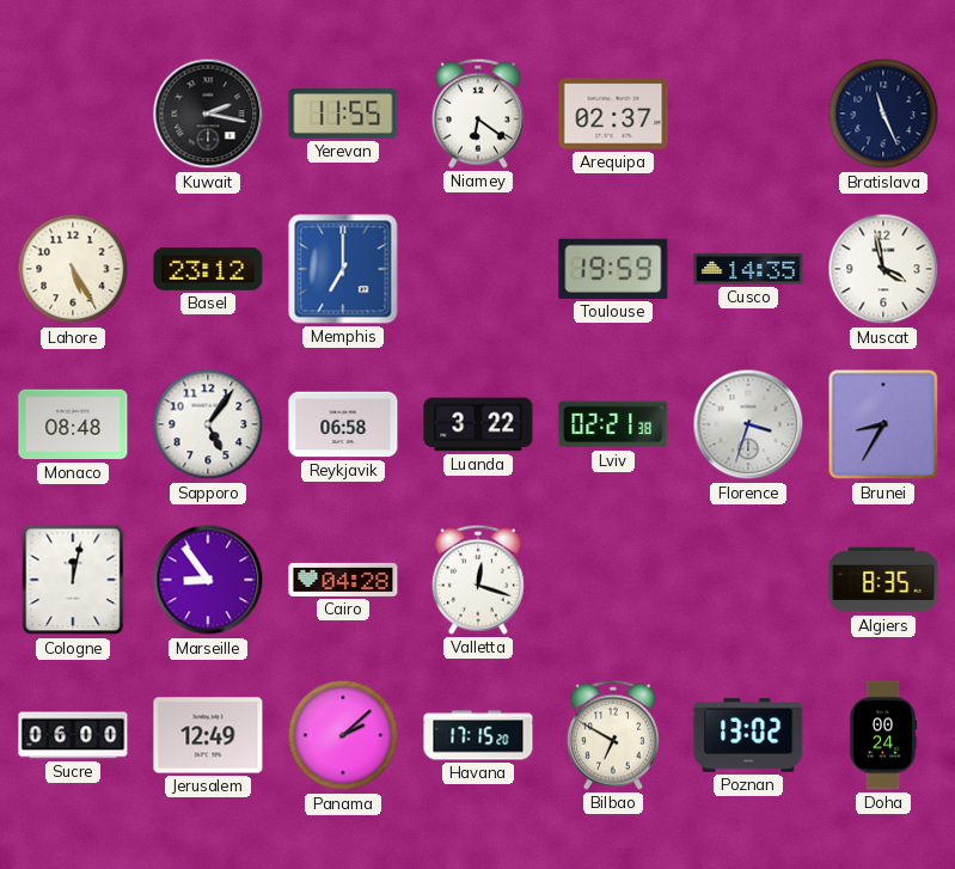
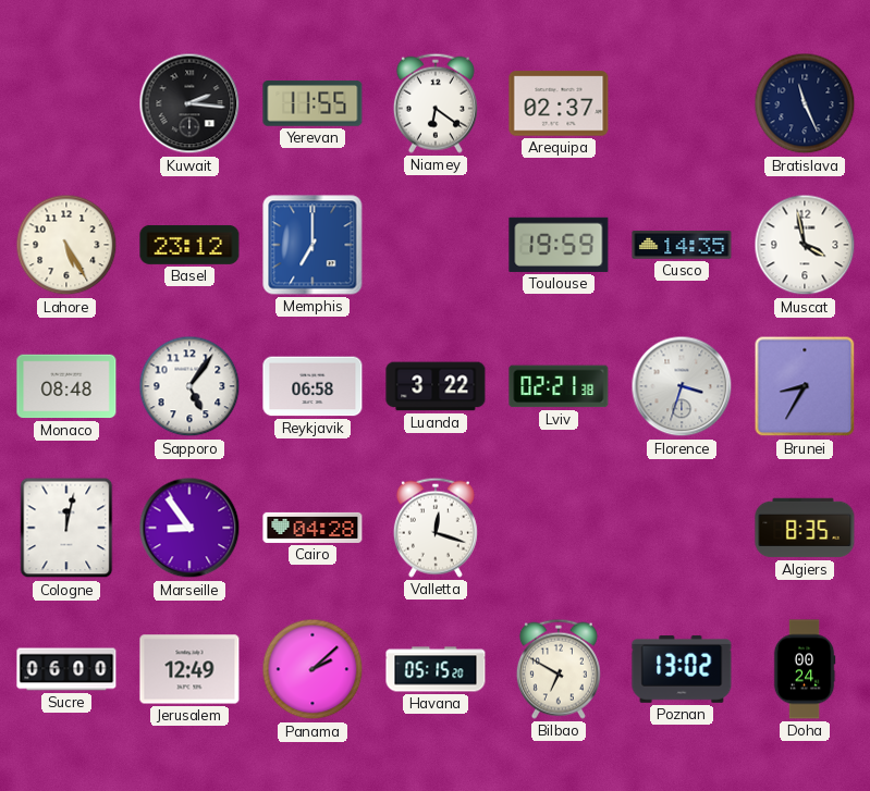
Kuwait: 2:17 -> 2:16
Havana: 17:15 -> 05:15
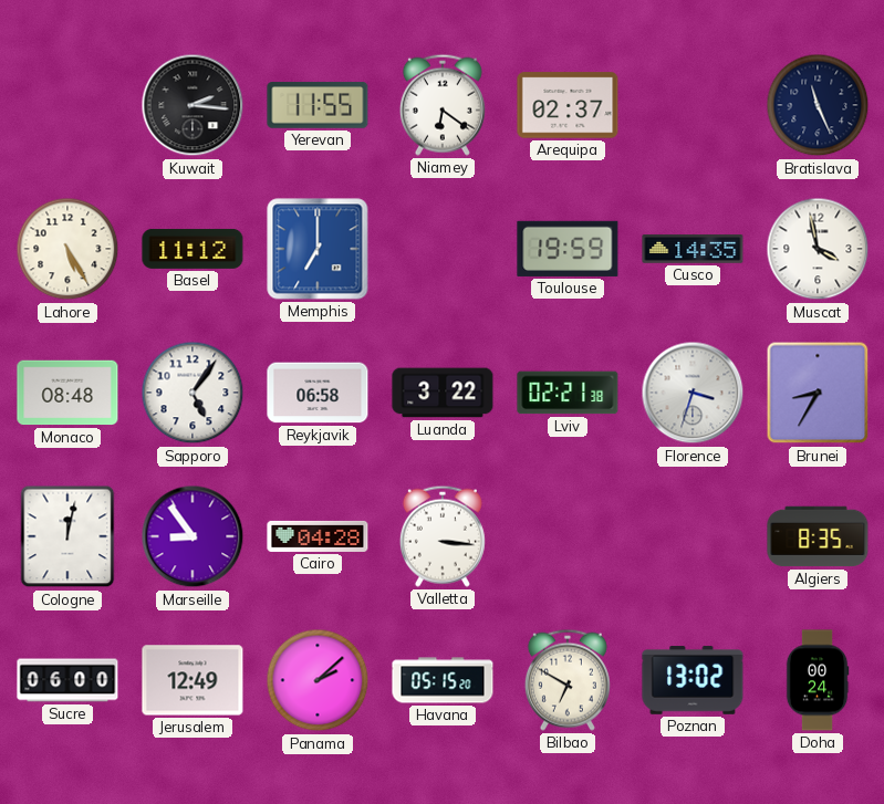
Basel: 23:12 -> 11:12
Valletta: 12:18 -> 3:16
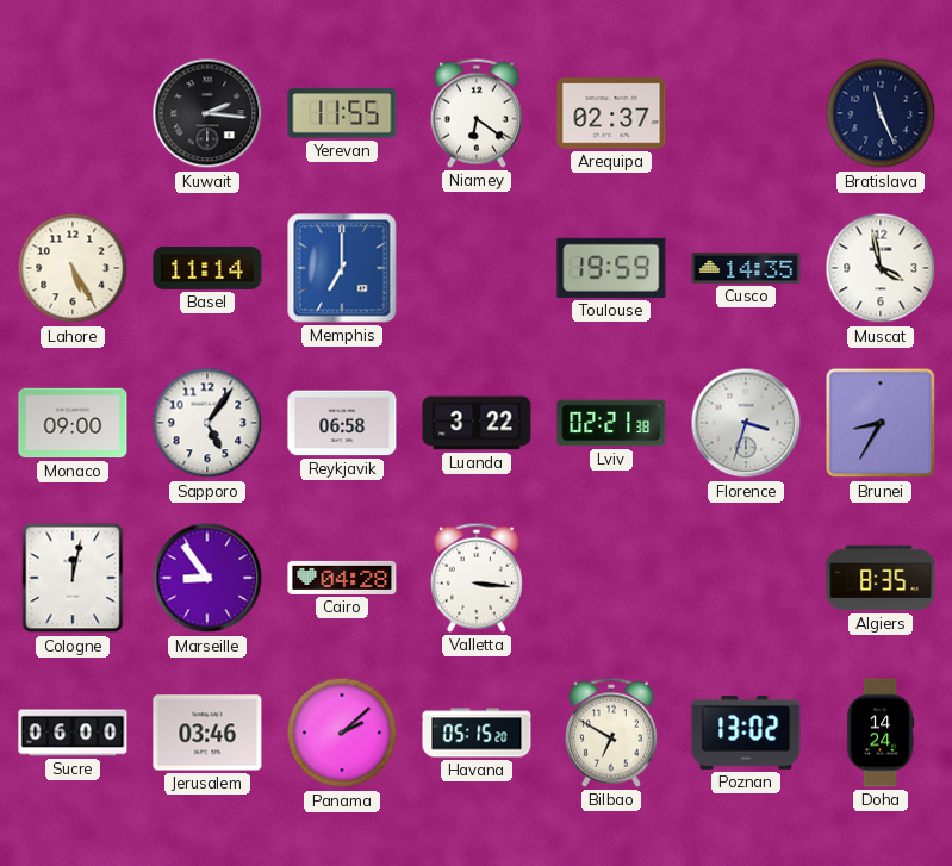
Basel: 11:12 -> 11:14
Monaco: 08:48 -> 09:00
Jerusalem: 12:49 -> 03:46
Doha: 00:24 -> 14:24
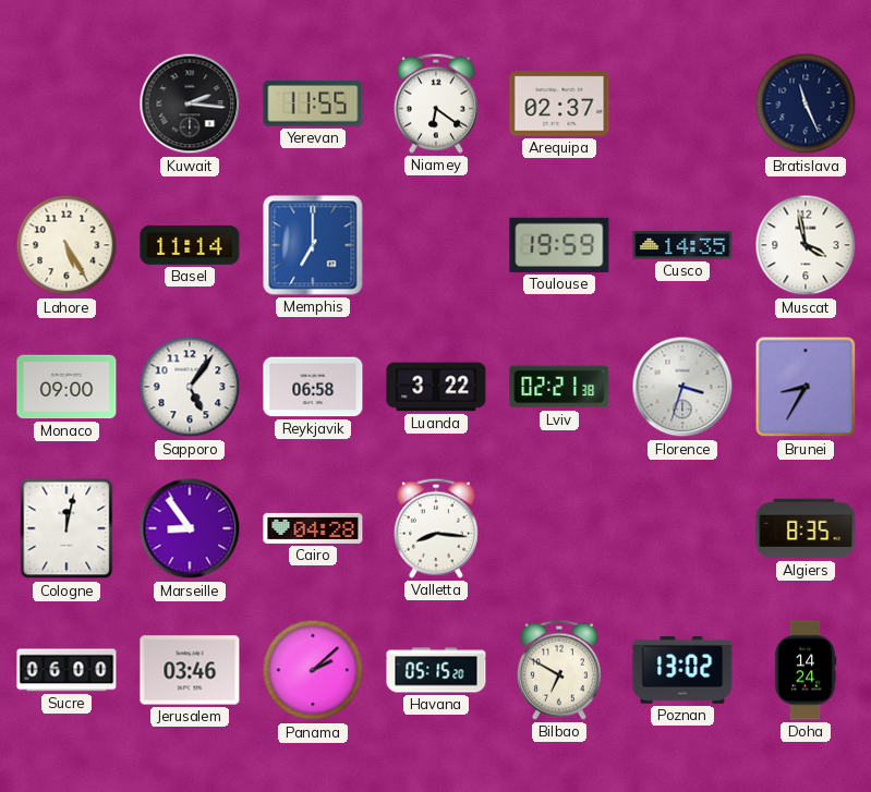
Valletta: 3:16 -> 8:16
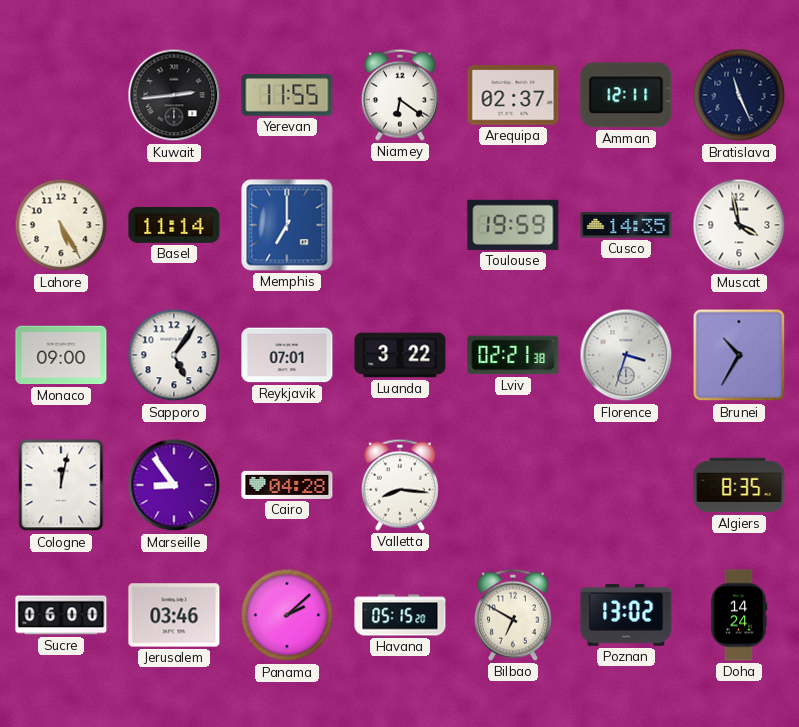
Kuwait: 2:16 -> 2:44
Amman: none -> 12:11
Reykjavik: 06:58 -> 07:01
Brunei: 8:35 -> 10:35
